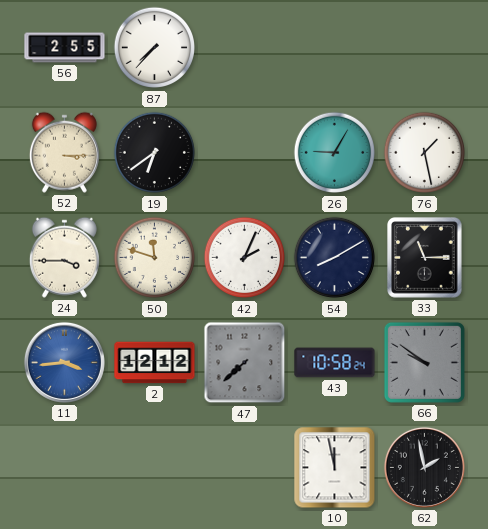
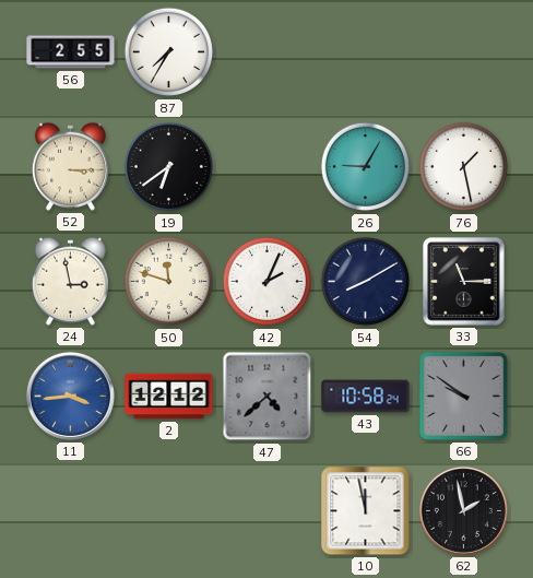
87: 7:37 -> 7:35
24: 3:45 -> 2:58
47: 7:38 -> 4:38
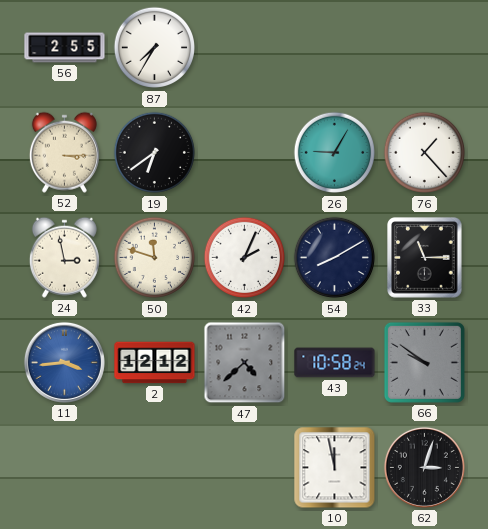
76: 1:28 -> 1:23
62: 1:58 -> 3:03
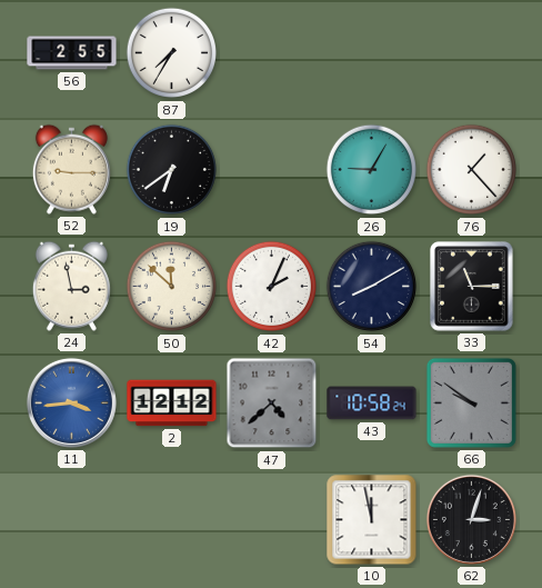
52: 3:15 -> 9:15
50: 11:48 -> 11:52
